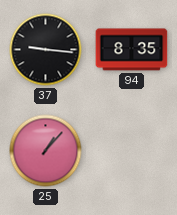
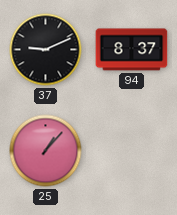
37: 9:16 -> 9:11
94: 8:35 -> 8:37
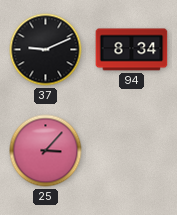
94: 8:37 -> 8:34
25: 1:07 -> 3:07
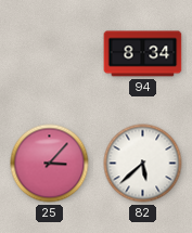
37: 9:11 -> none
82: none -> 5:38
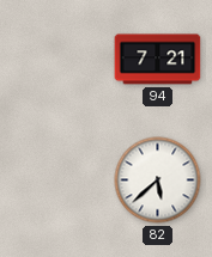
94: 8:34 -> 7:21
25: 3:07 -> none
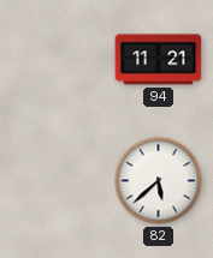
94: 7:21 -> 11:21
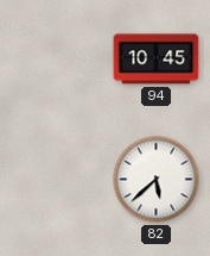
94: 11:21 -> 10:45
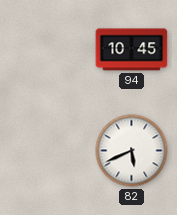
82: 5:38 -> 5:41
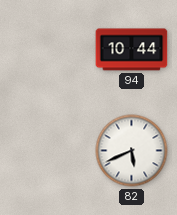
94: 10:45 -> 10:44
